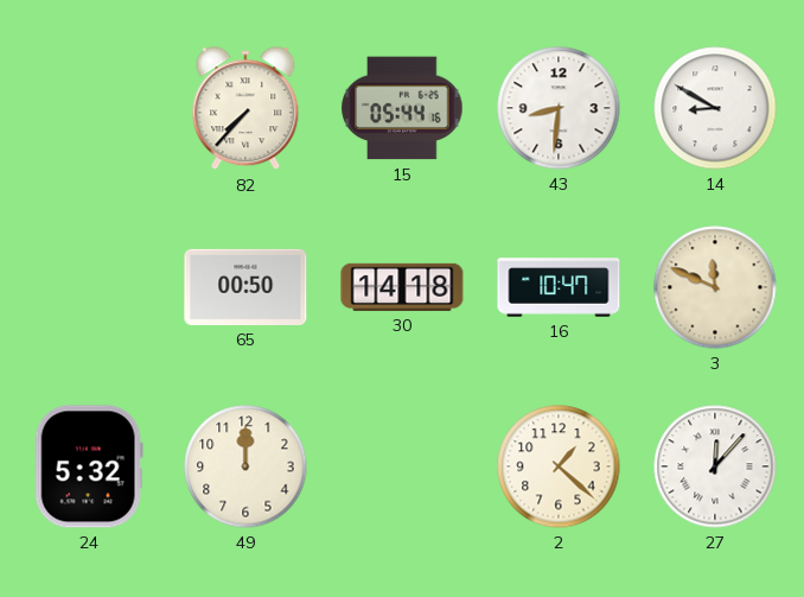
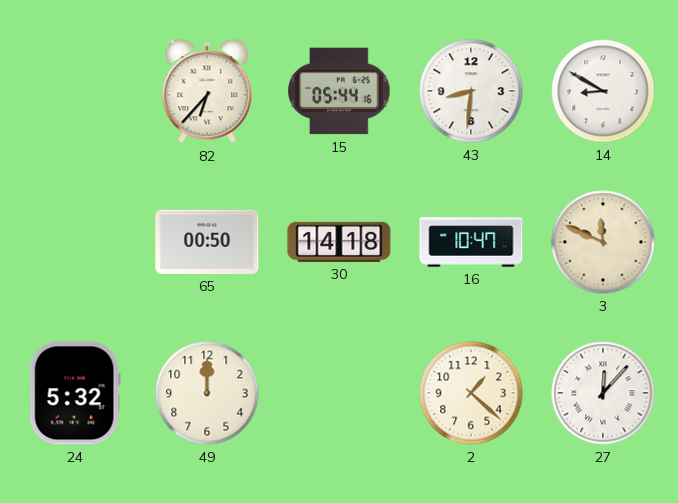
82: 7:37 -> 6:37
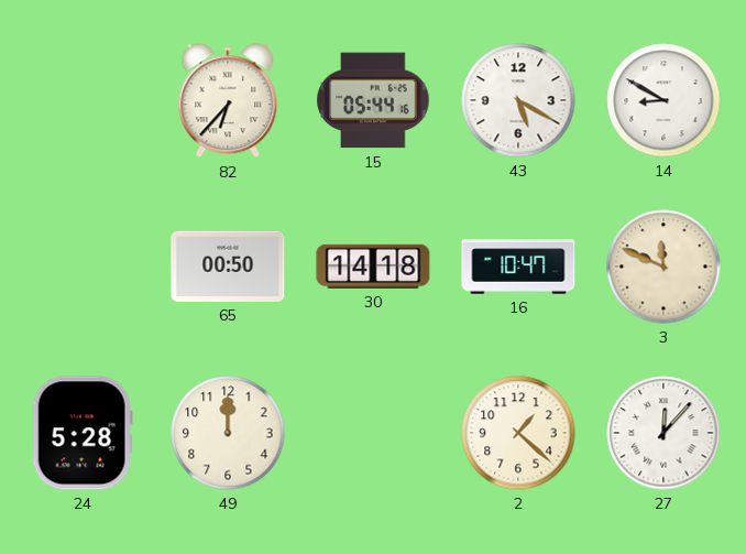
43: 8:31 -> 5:20
24: 5:32 -> 5:28
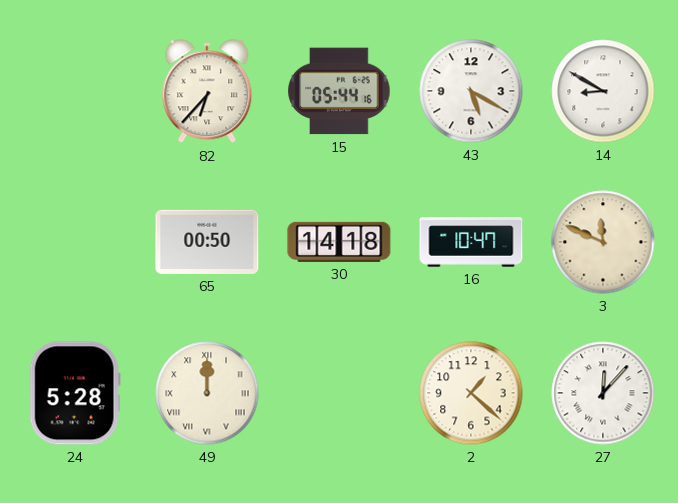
49 numerals: Arabic -> Roman
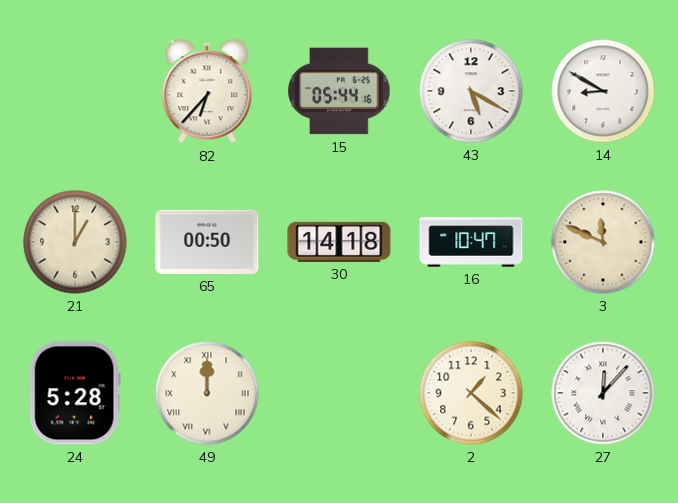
21: none -> 1:00
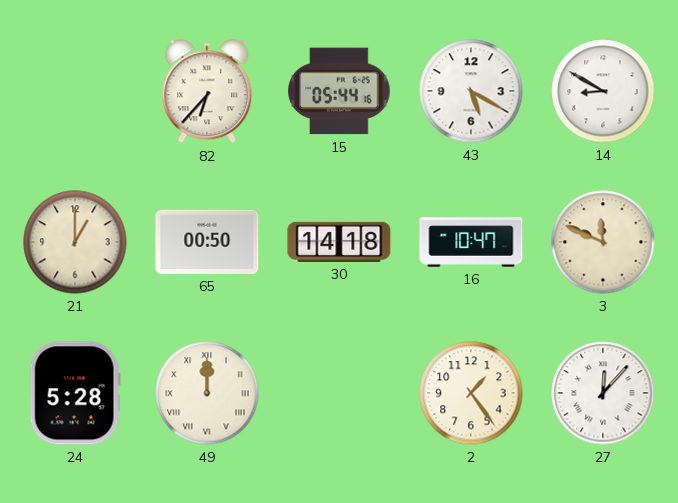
2: 1:22 -> 1:24
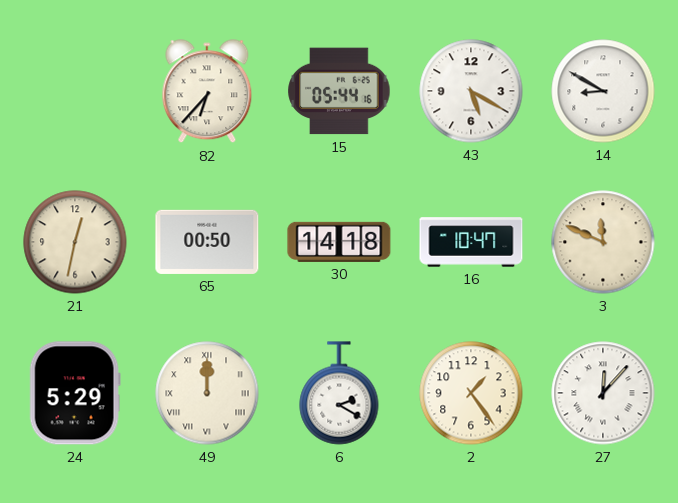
21: 1:00 -> 12:32
24: 5:28 -> 5:29
6: none -> 2:20
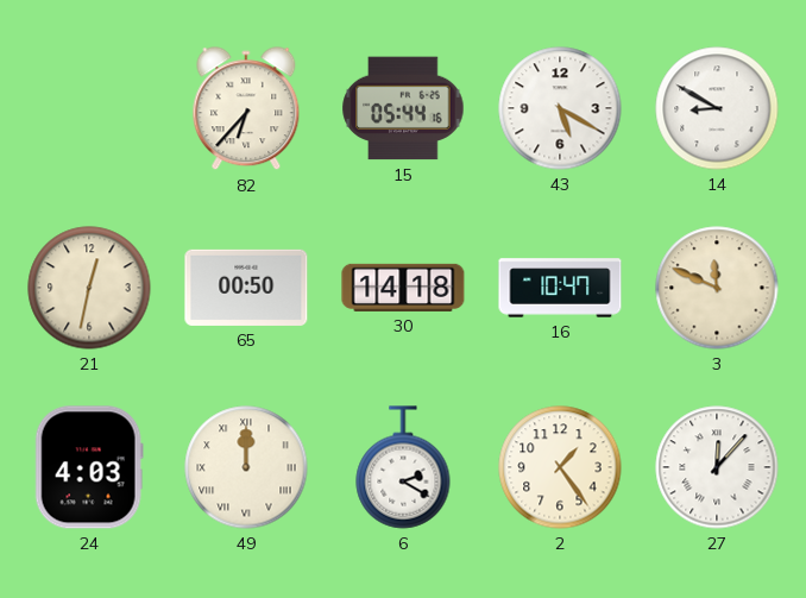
24: 5:29 -> 4:03
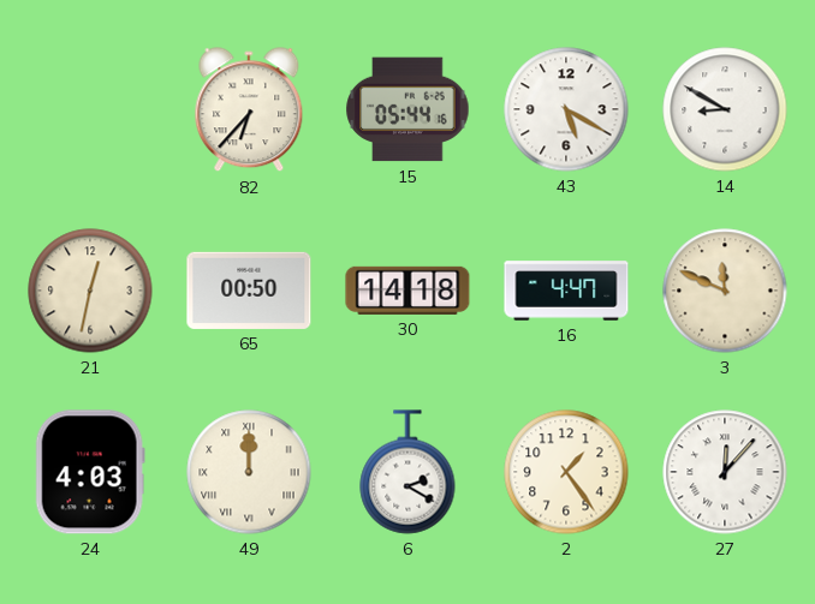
16: 10:47 -> 4:47
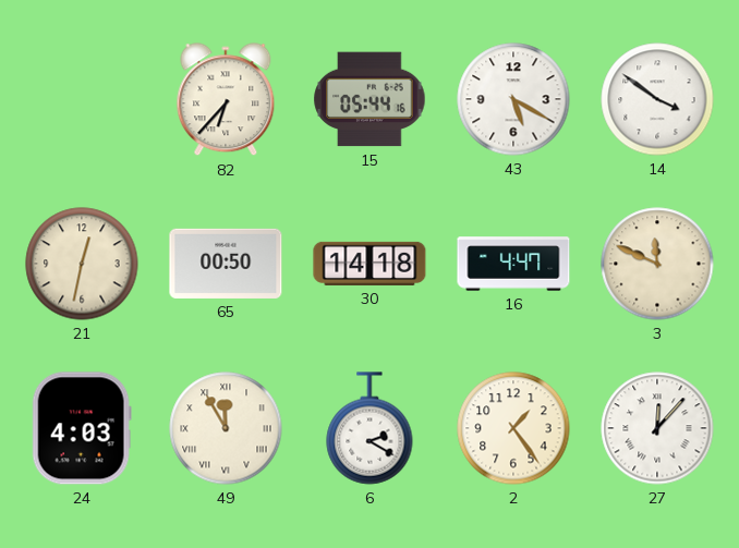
14: 8:50 -> 3:51
49: 12:00 -> 11:55
